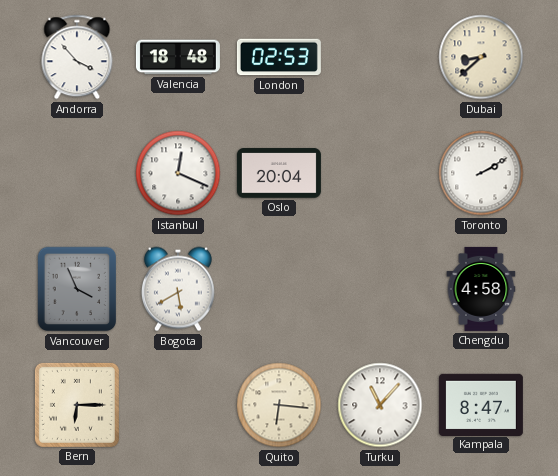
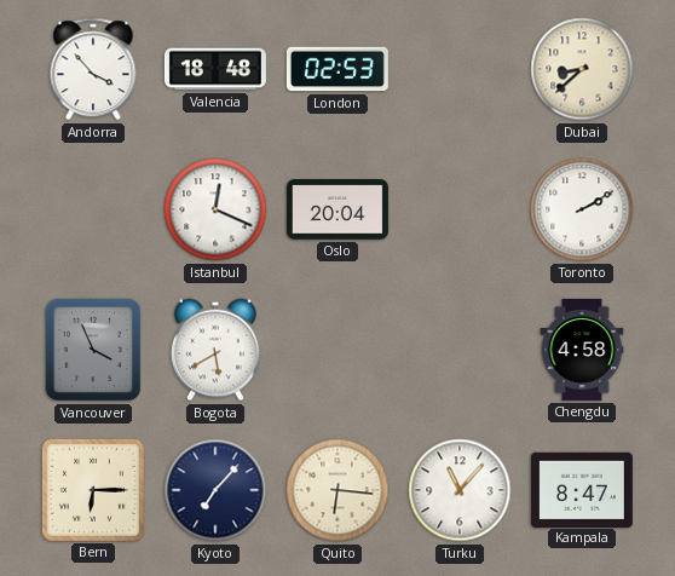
Kyoto: none -> 7:07
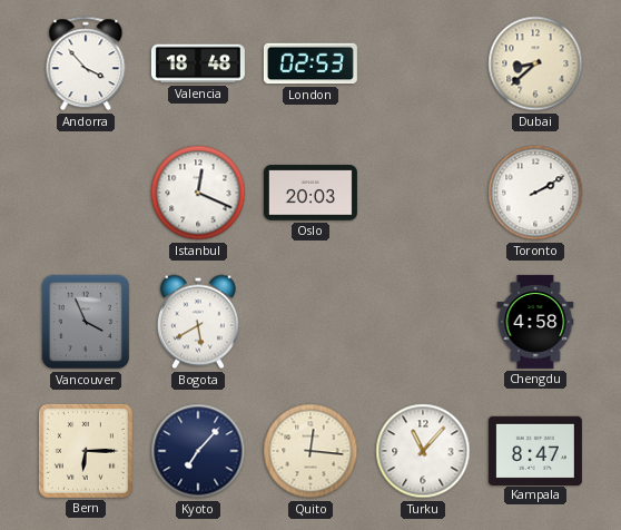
Oslo: 20:04 -> 20:03
Quito: 6:16 -> 12:16
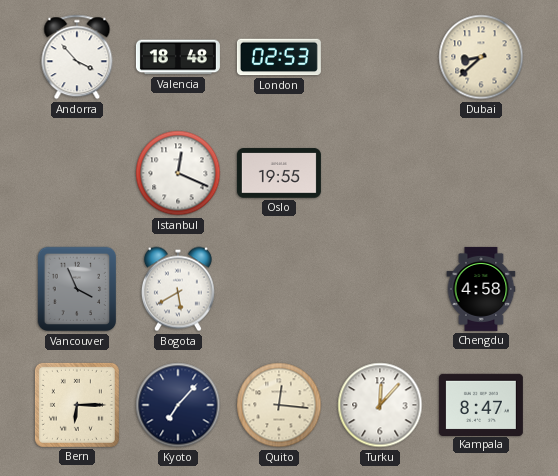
Oslo: 20:03 -> 19:55
Toronto: 2:10 -> none
Turku: 11:07 -> 12:07
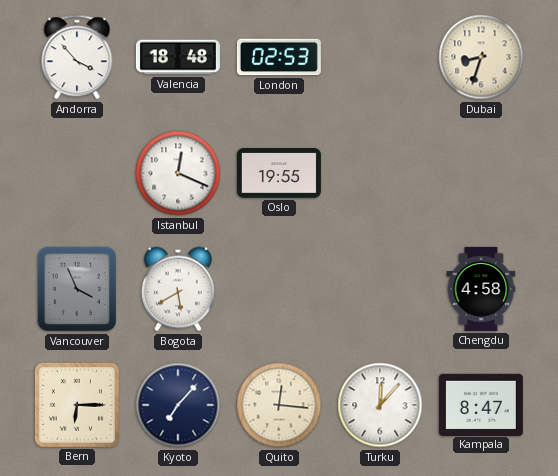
Dubai: 8:38 -> 8:33
